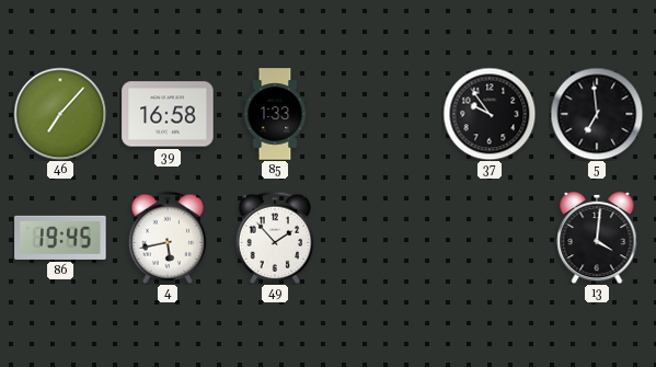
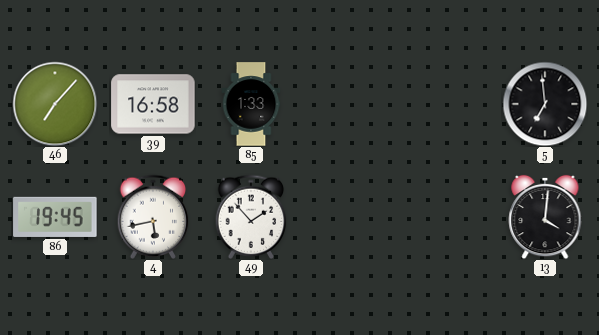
37: 9:54 -> none
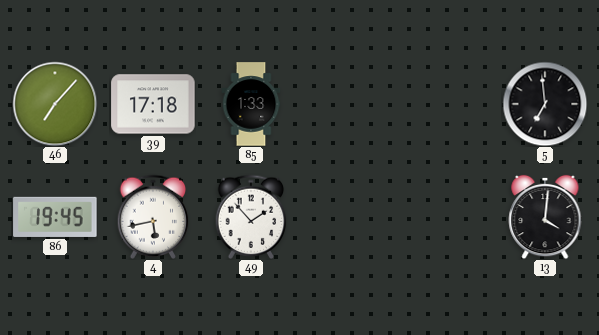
39: 16:58 -> 17:18
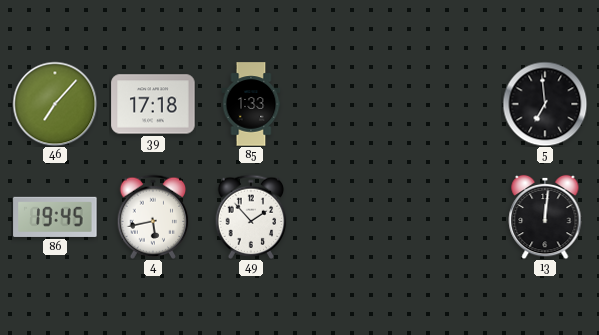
13: 4:01 -> 12:01
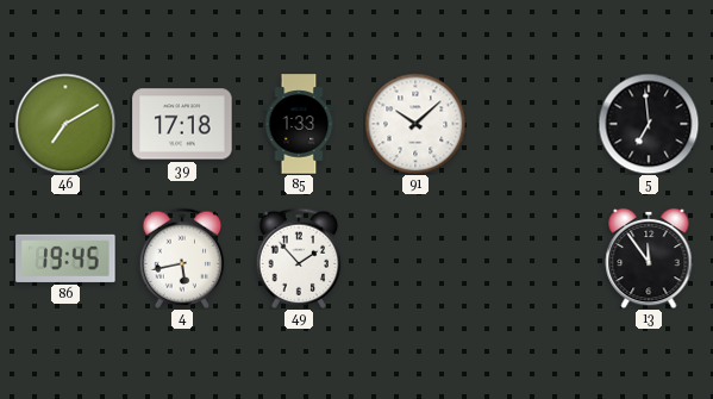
46: 7:07 -> 7:10
91: none -> 10:08
13: 12:01 -> 11:54
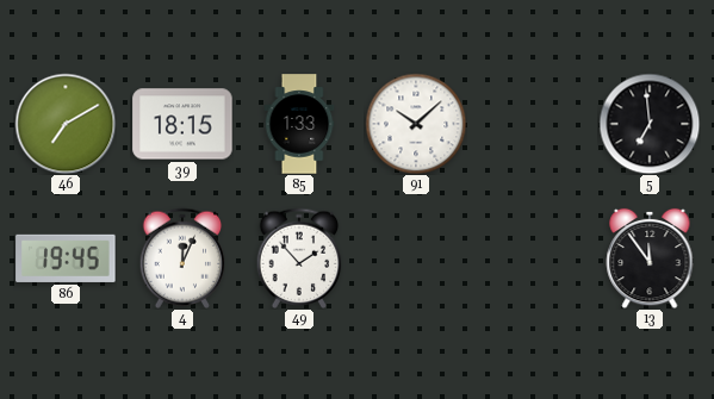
39: 17:18 -> 18:15
4: 5:43 -> 12:04
